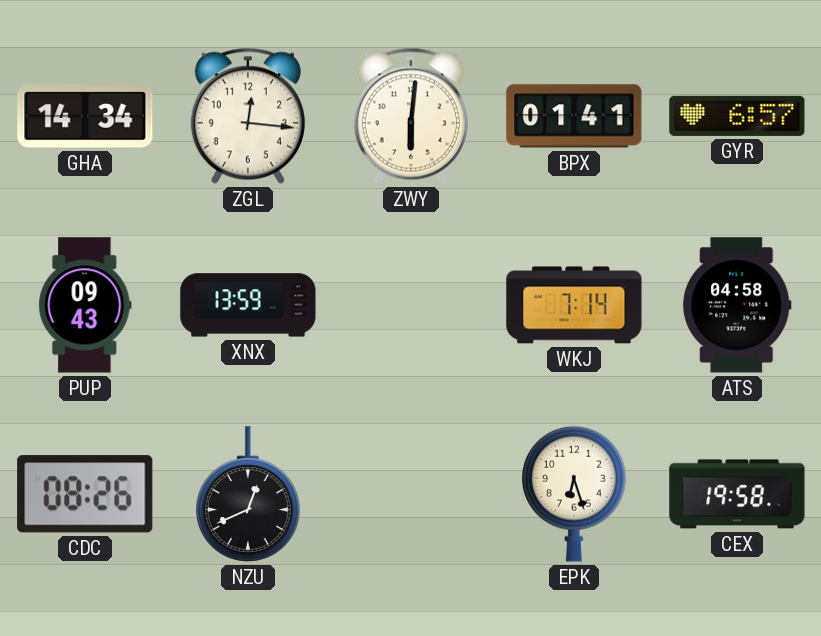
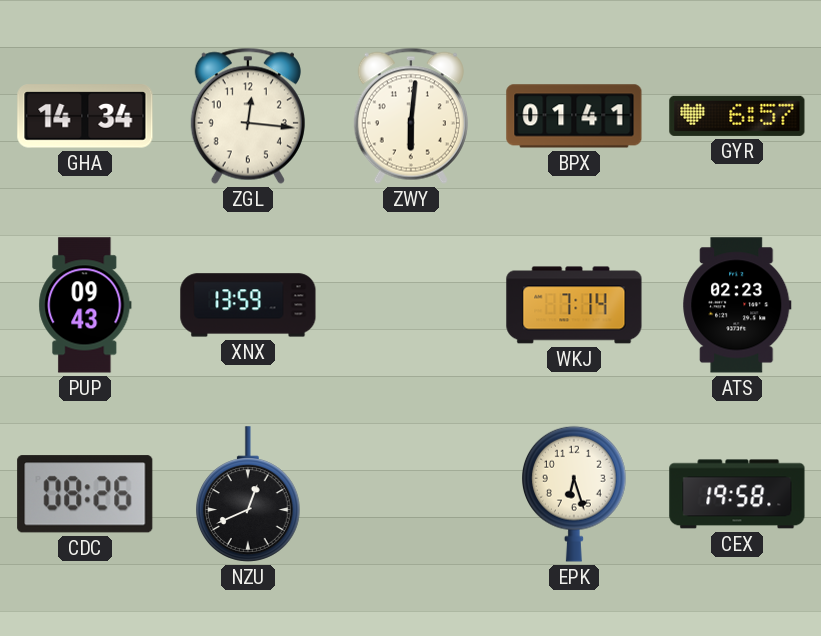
ATS: 04:58 -> 02:23
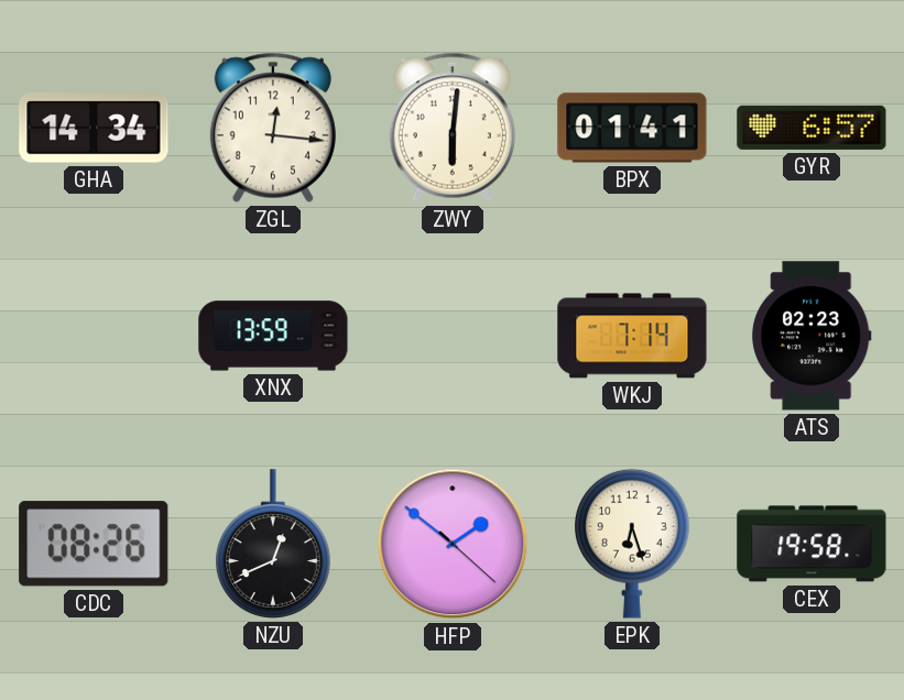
PUP: 09:43 -> none
HFP: none -> 1:51
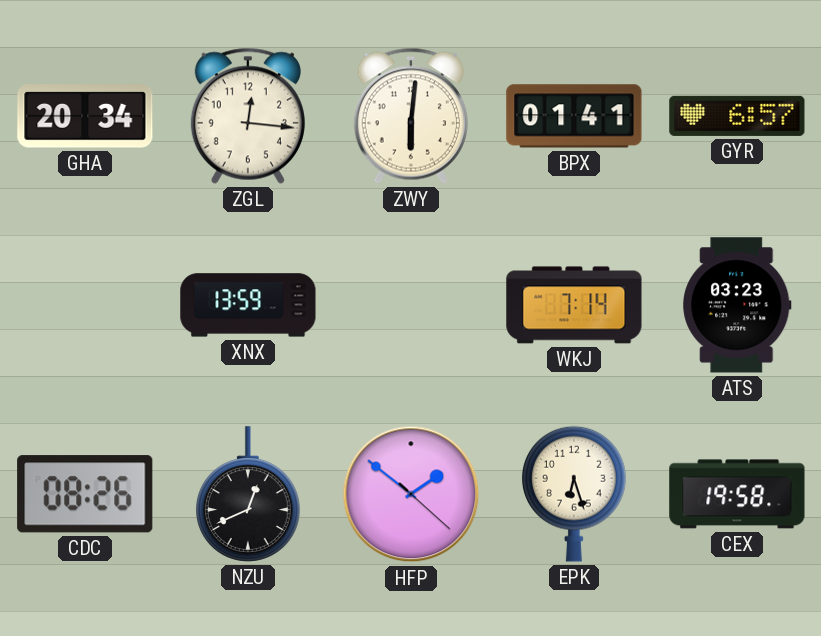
GHA: 14:34 -> 20:34
ATS: 02:23 -> 03:23
